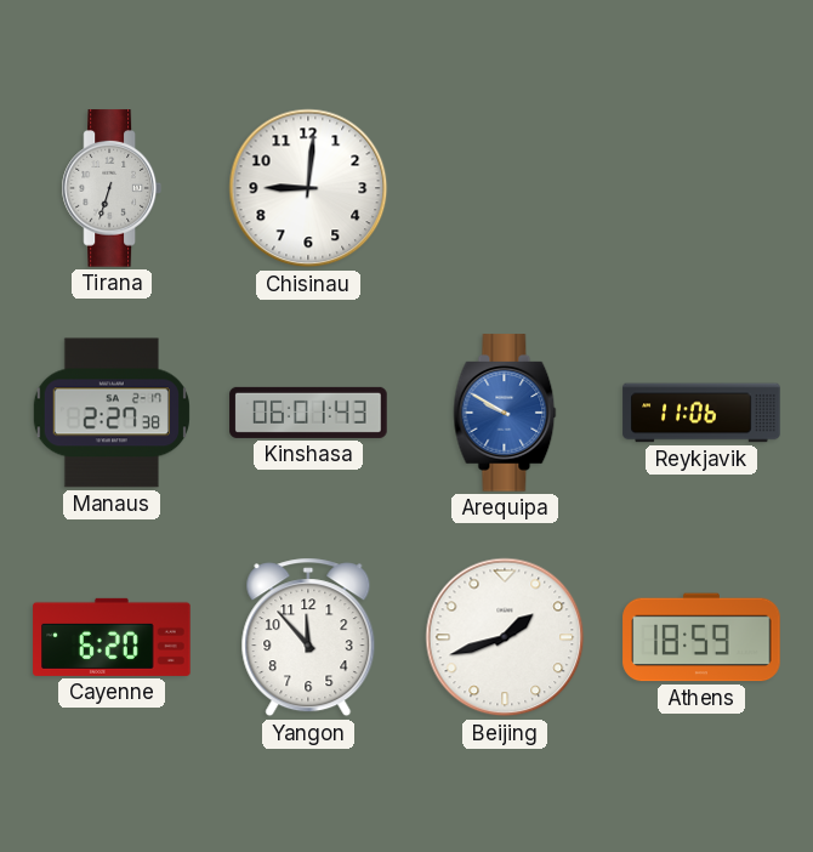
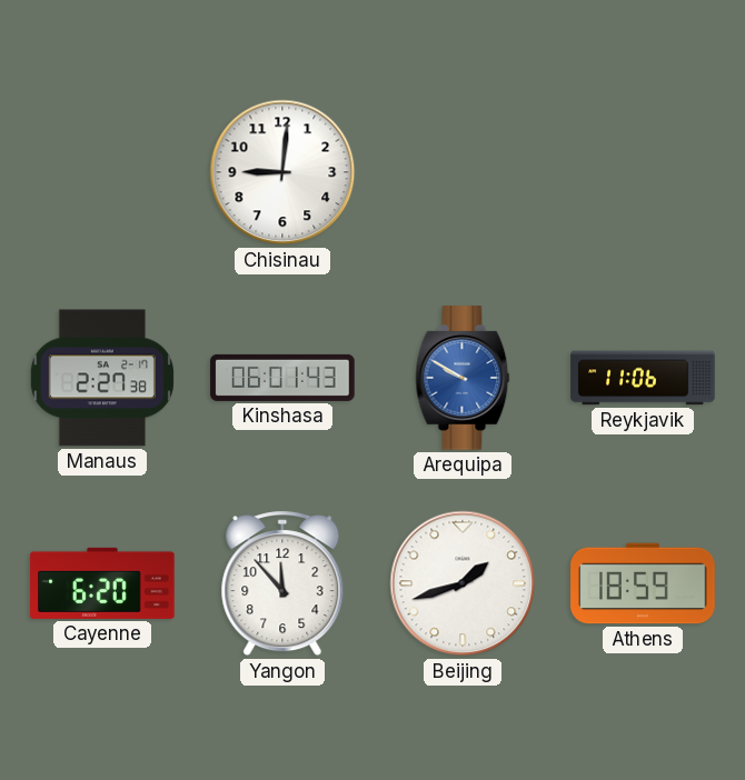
Tirana: 6:33 -> none
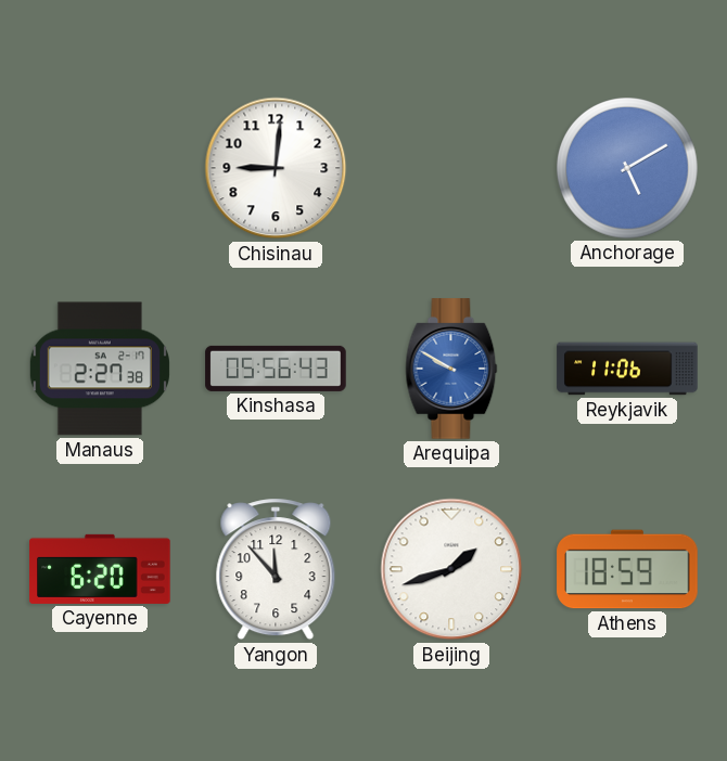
Anchorage: none -> 5:10
Kinshasa: 06:01 -> 05:56
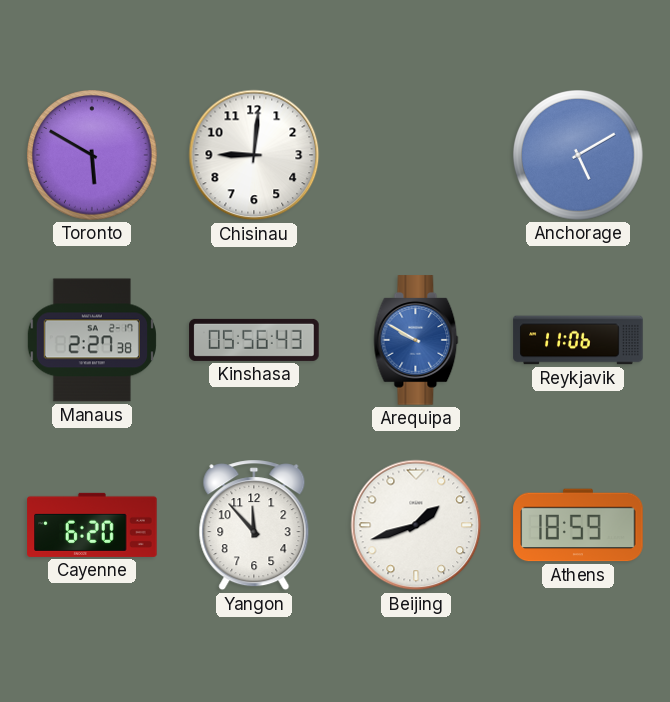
Toronto: none -> 5:50
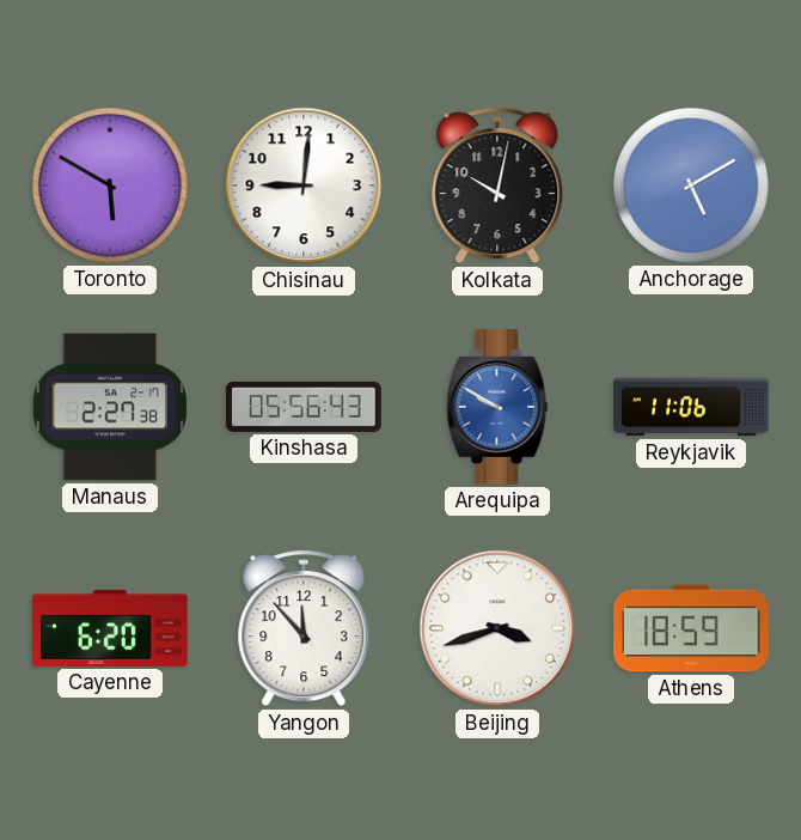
Kolkata: none -> 10:02
Beijing: 1:42 -> 3:42
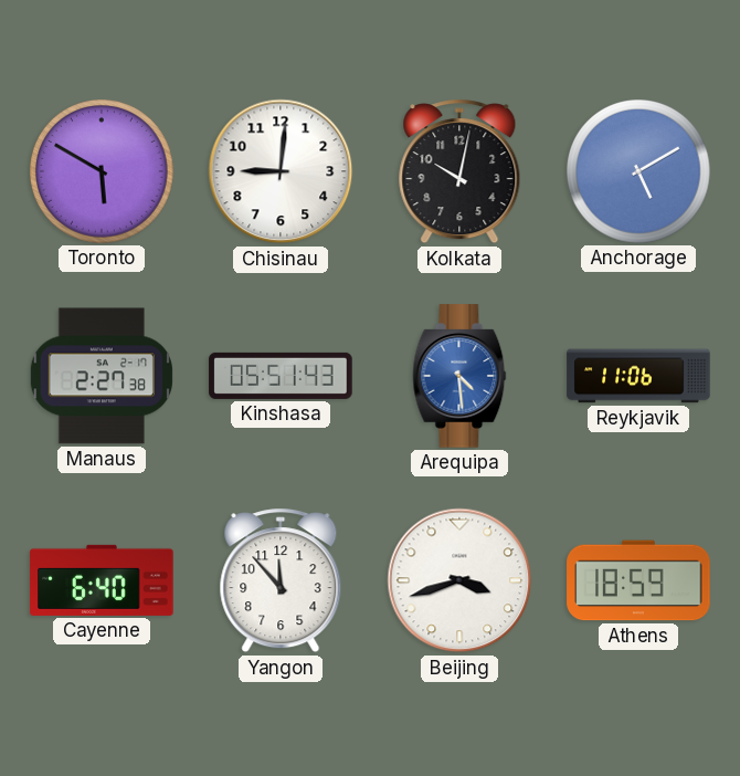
Kinshasa: 05:56 -> 05:51
Arequipa: 9:50 -> 4:29
Cayenne: 6:20 -> 6:40
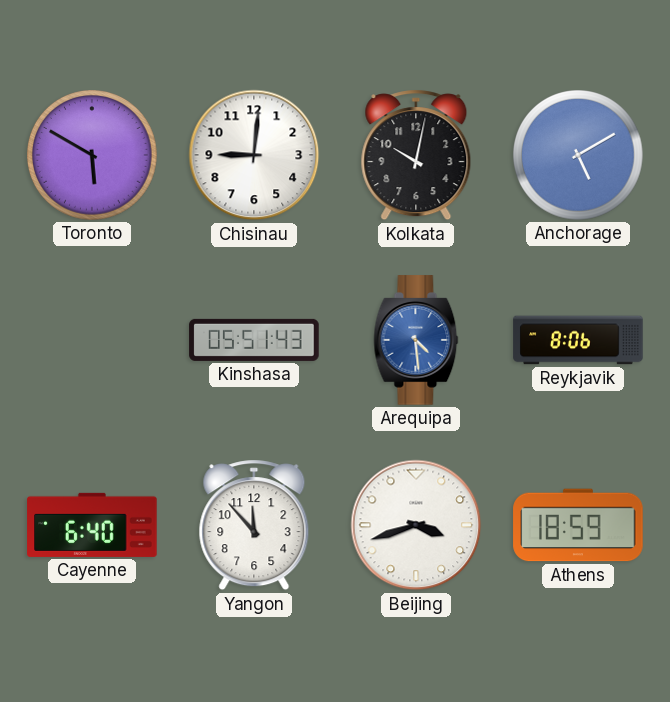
Manaus: 2:27 -> none
Reykjavik: 11:06 -> 8:06
